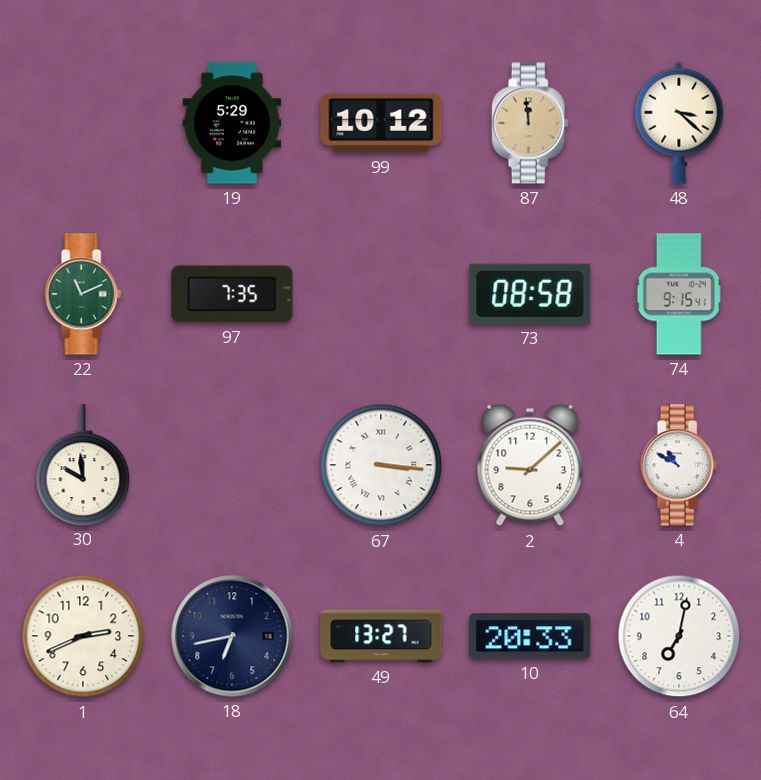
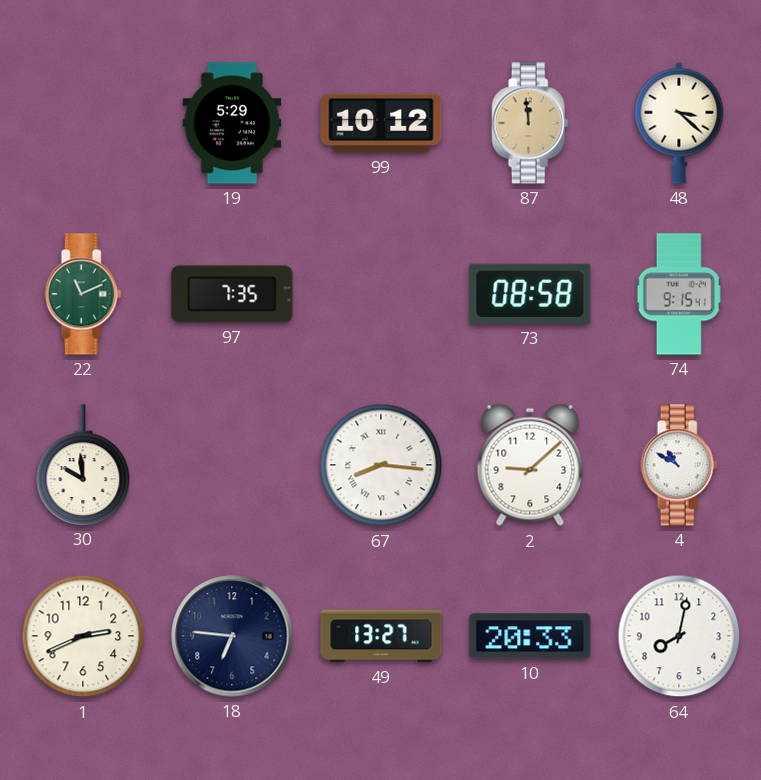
67: 3:16 -> 8:16
18: 6:43 -> 6:46
64: 7:02 -> 8:02
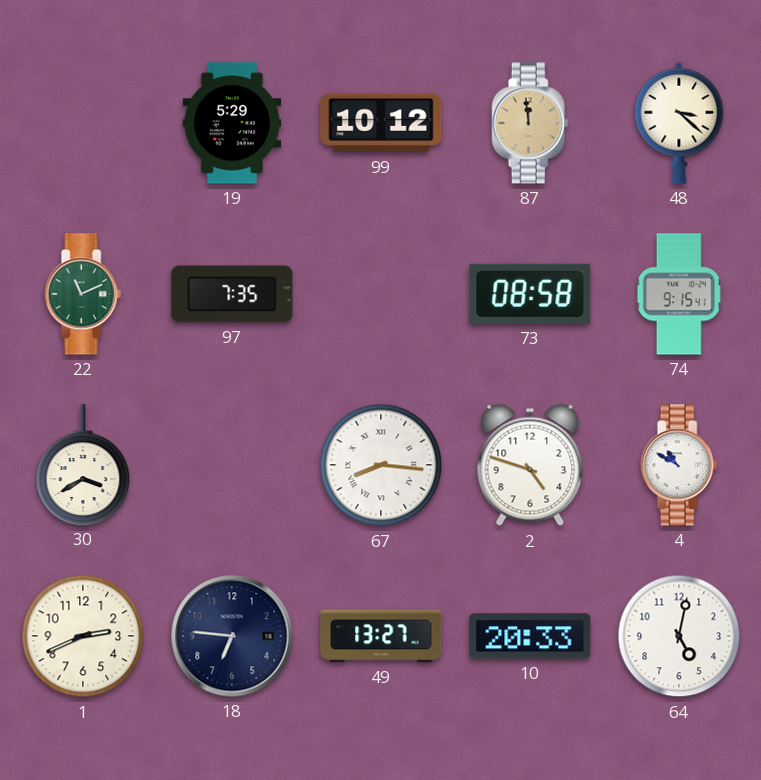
30: 9:59 -> 3:40
2: 9:08 -> 4:48
64: 8:02 -> 5:02
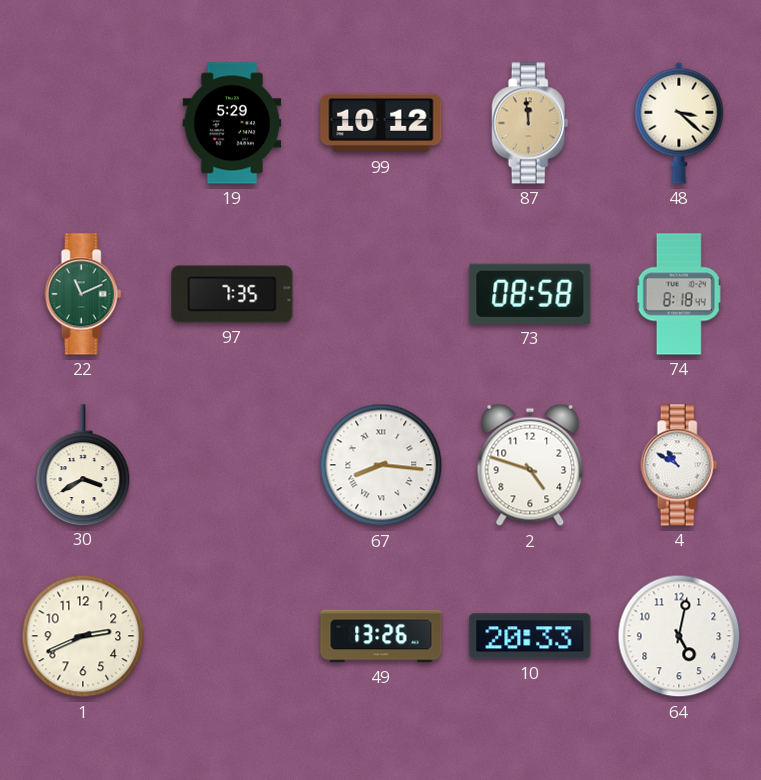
74: 9:15 -> 8:18
18: 6:46 -> none
49: 13:27 -> 13:26
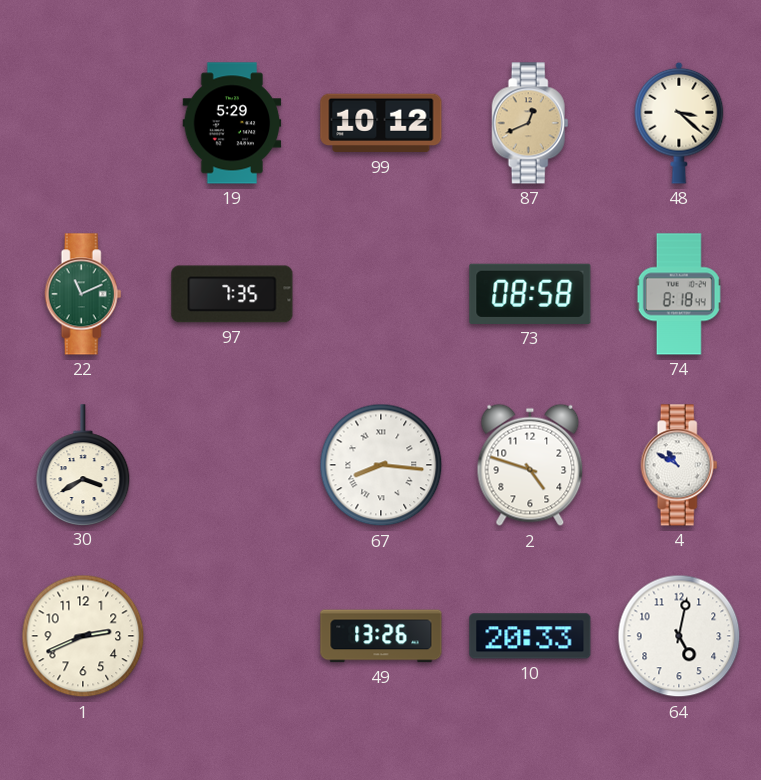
87: 11:59 -> 12:41
